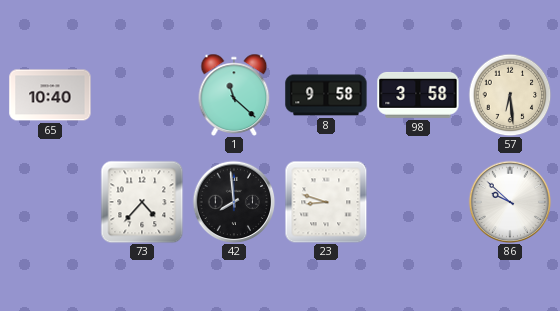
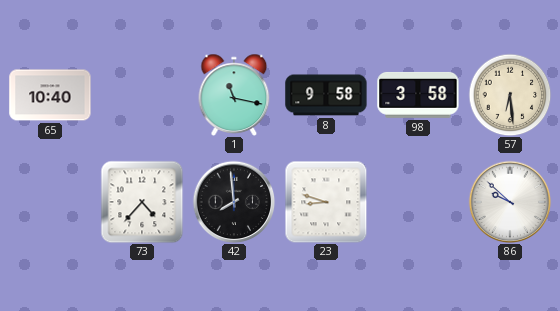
1: 11:22 -> 11:17
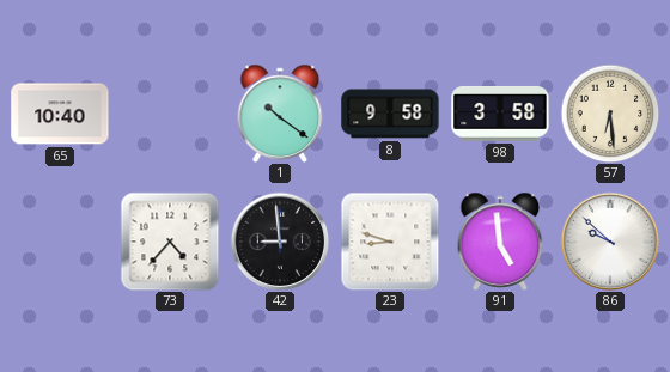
1: 11:17 -> 10:21
42: 7:59 -> 8:59
91: none -> 4:59
